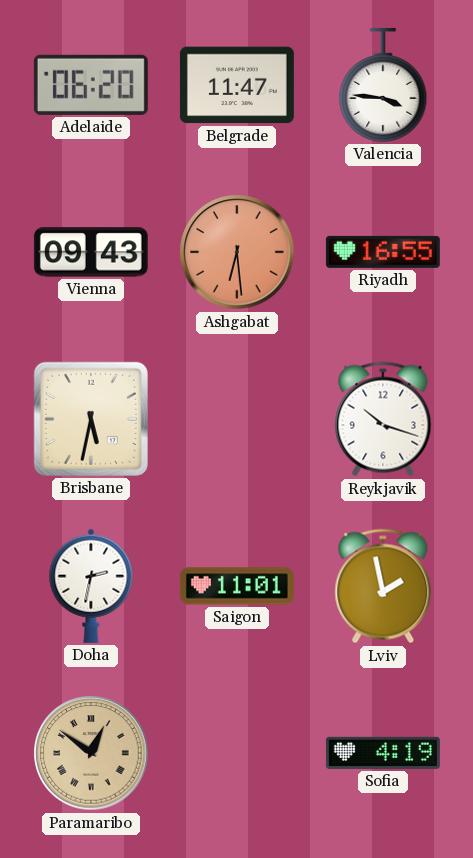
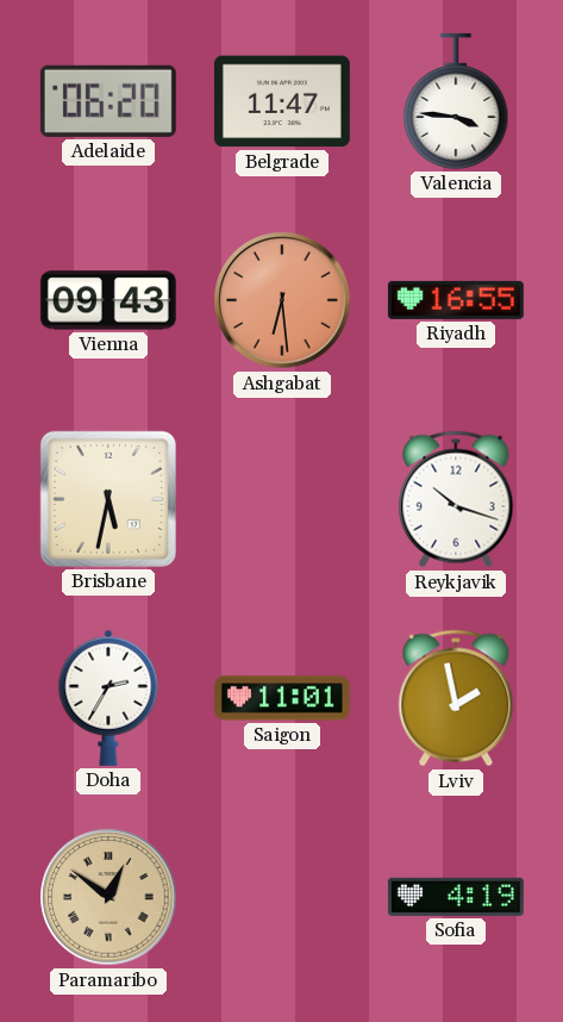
Doha: 2:32 -> 2:35
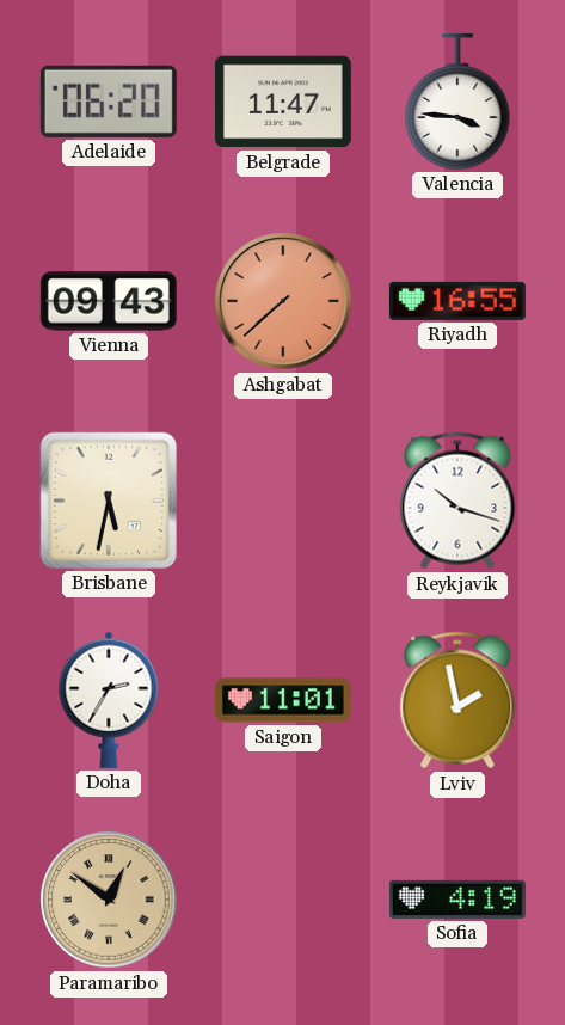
Ashgabat: 6:29 -> 7:38
